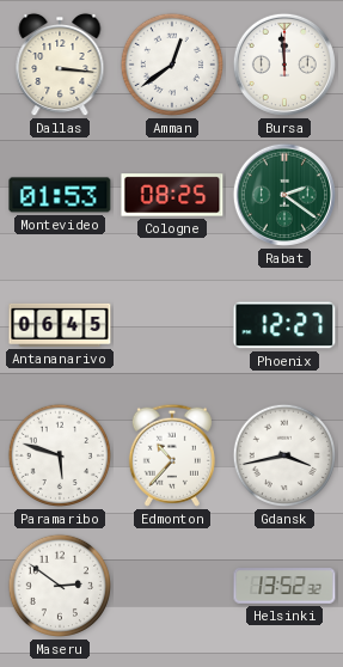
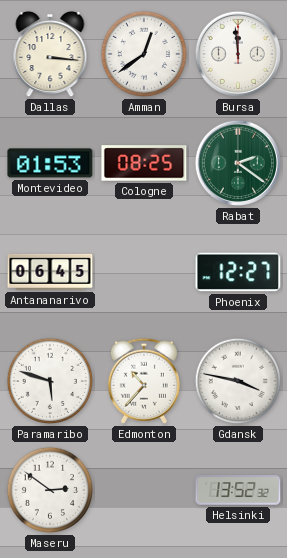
Gdansk: 3:43 -> 3:47
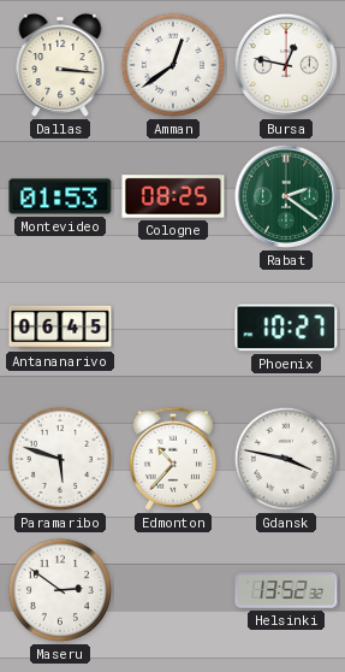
Bursa: 11:59 -> 12:47
Phoenix: 12:27 -> 10:27
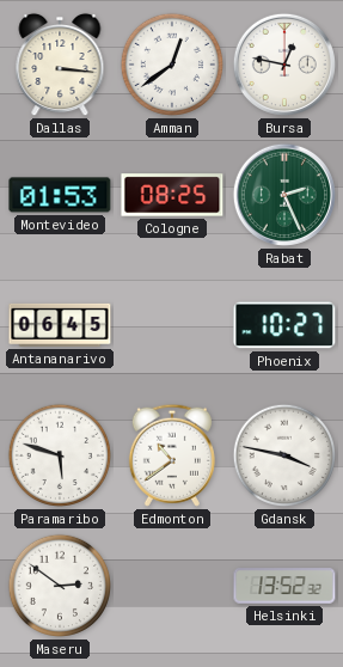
Rabat: 2:21 -> 2:26
Edmonton: 10:37 -> 10:39
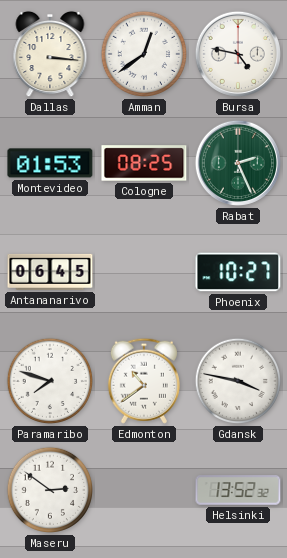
Bursa: 12:47 -> 4:47
Paramaribo: 5:48 -> 7:48
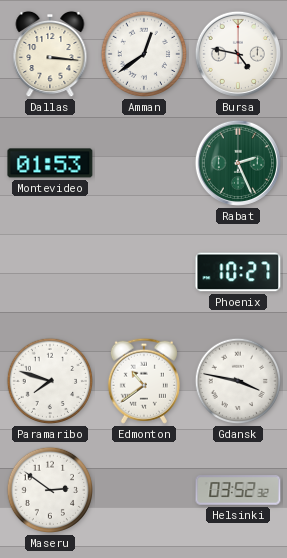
Cologne: 08:25 -> none
Antananarivo: 06:45 -> none
Helsinki: 13:52 -> 03:52
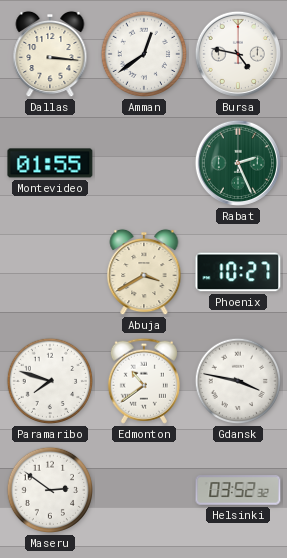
Montevideo: 01:53 -> 01:55
Abuja: none -> 3:40
